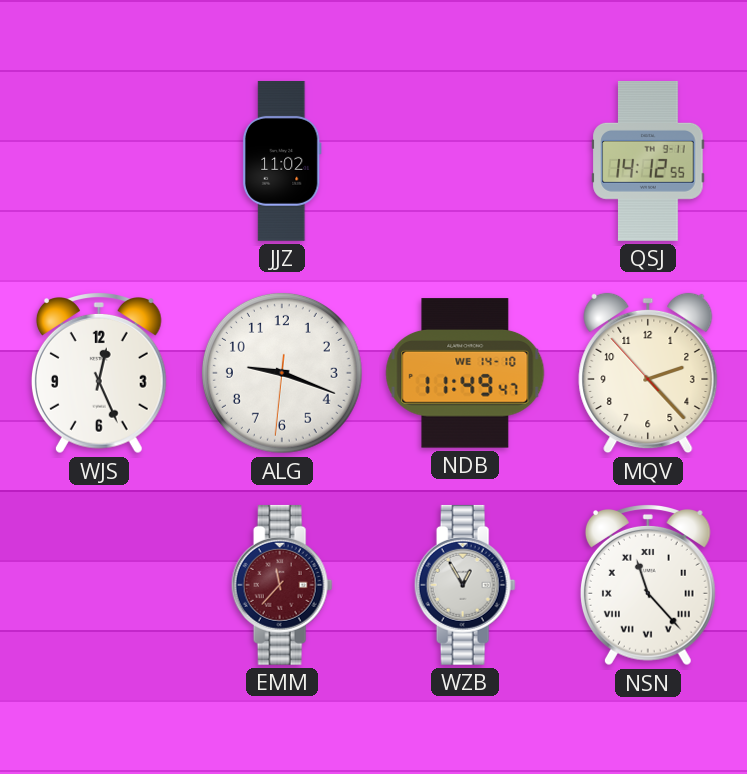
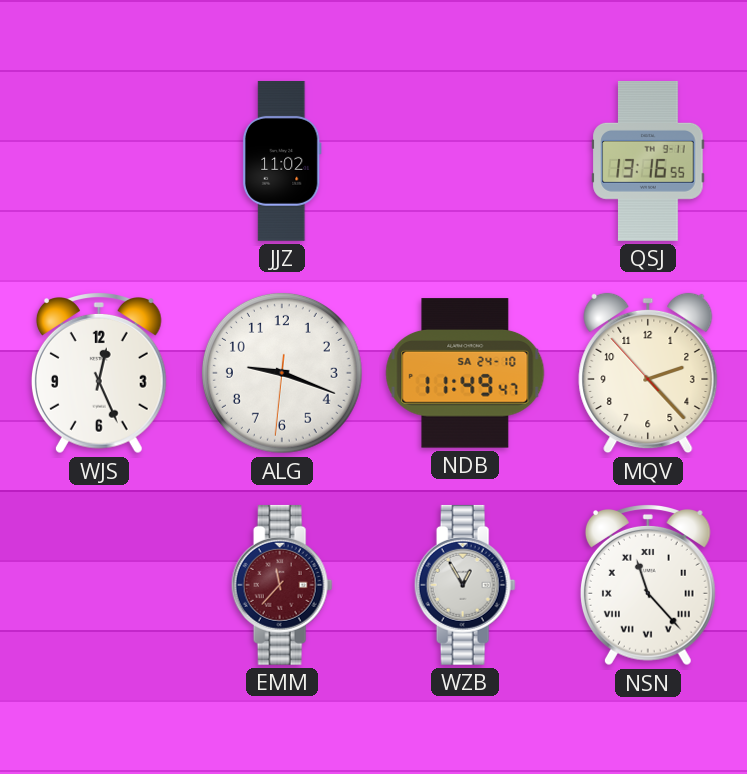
QSJ: 14:12 -> 13:16
NDB date: WE 14-10 -> SA 24-10
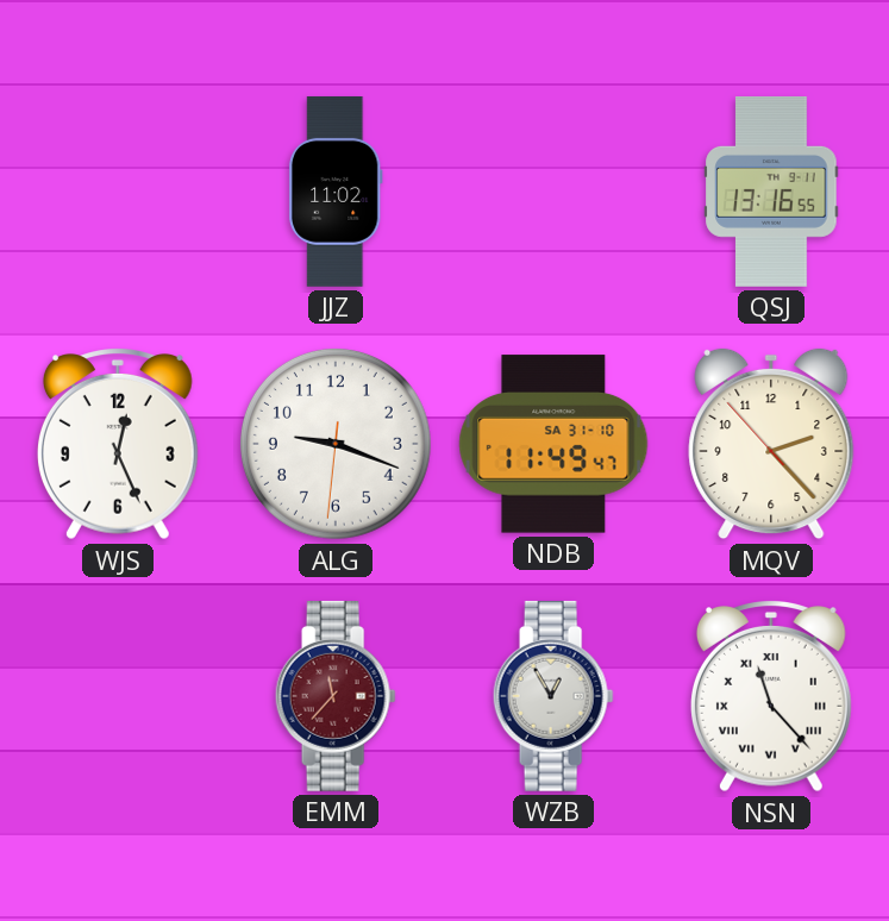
NDB date: SA 24-10 -> SA 31-10
